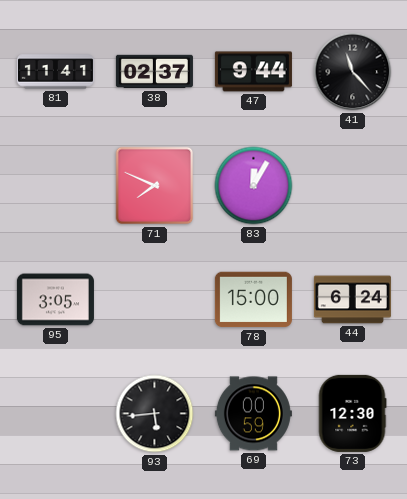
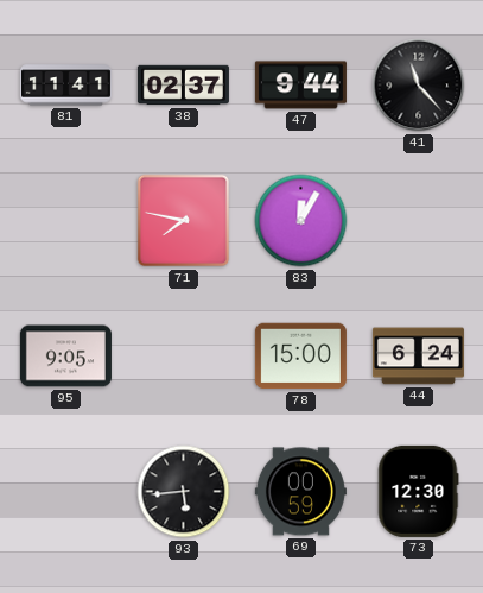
71: 7:49 -> 7:47
95: 3:05 -> 9:05
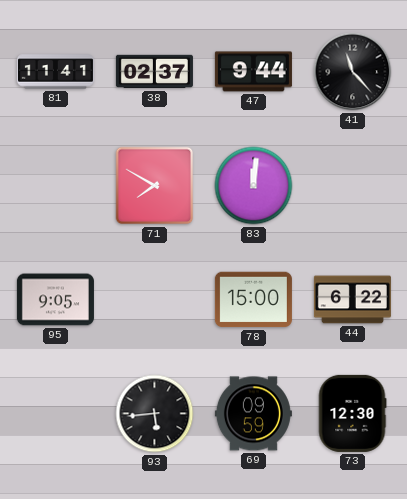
71: 7:47 -> 7:50
83: 12:05 -> 12:01
44: 6:24 -> 6:22
69: 00:59 -> 09:59
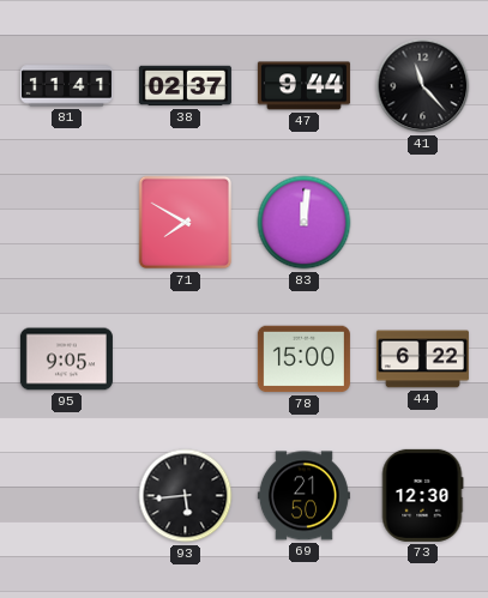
69: 09:59 -> 21:50
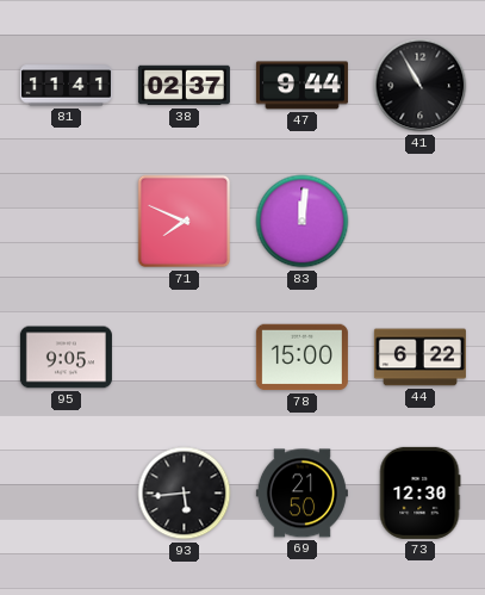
41: 11:23 -> 10:55
71: 7:50 -> 7:49
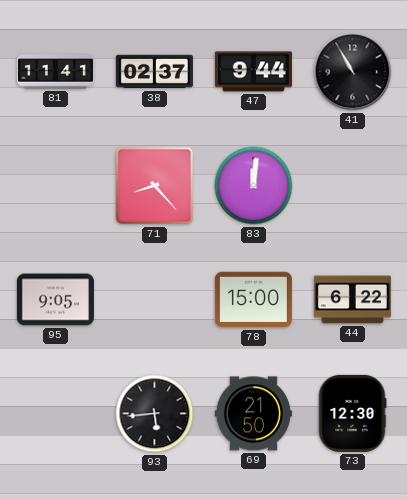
71: 7:49 -> 8:23
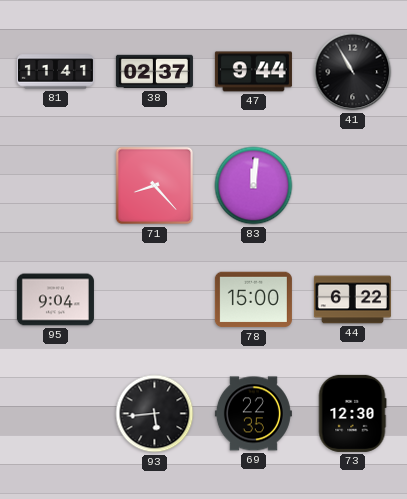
95: 9:05 -> 9:04
69: 21:50 -> 22:35
